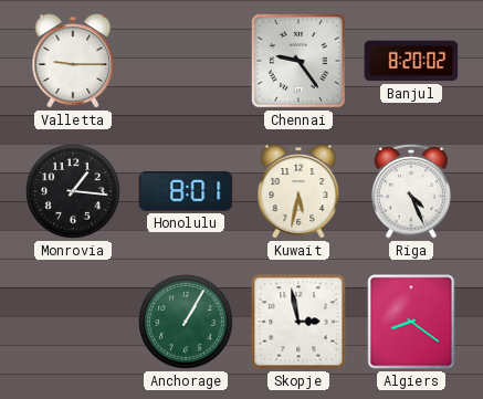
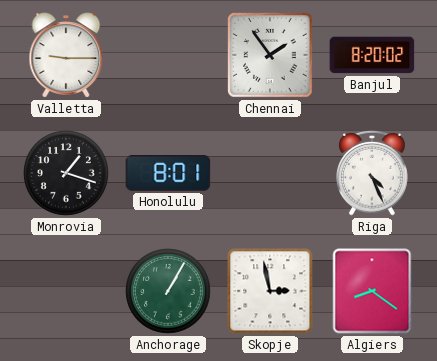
Chennai: 9:24 -> 1:54
Monrovia: 1:16 -> 1:18
Kuwait: 5:32 -> none
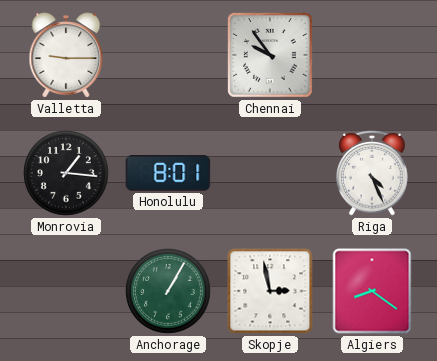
Chennai: 1:54 -> 9:54
Banjul: 8:20 -> none
Monrovia: 1:18 -> 1:16
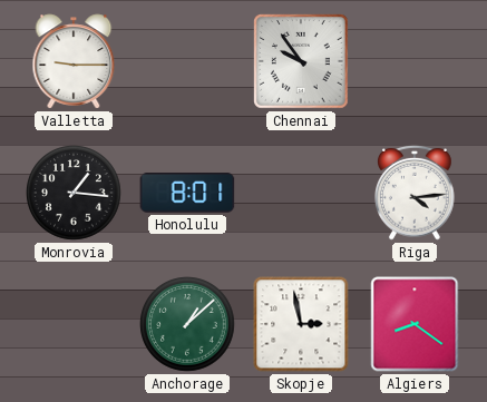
Riga: 4:26 -> 4:14
Anchorage: 1:05 -> 1:08
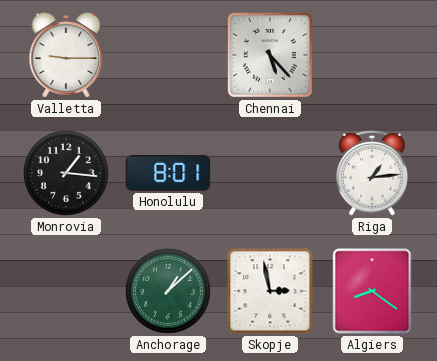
Chennai: 9:54 -> 5:23
Riga: 4:14 -> 1:14
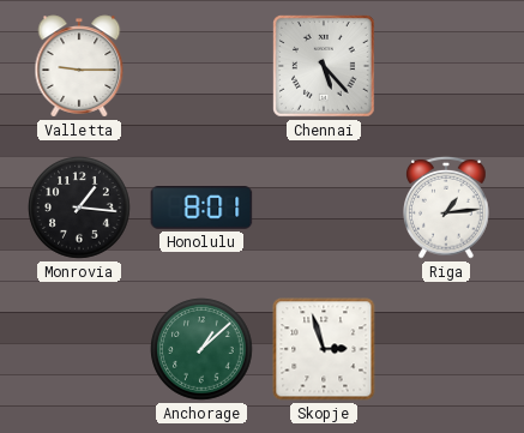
Skopje: 2:58 -> 2:57
Algiers: 8:21 -> none
